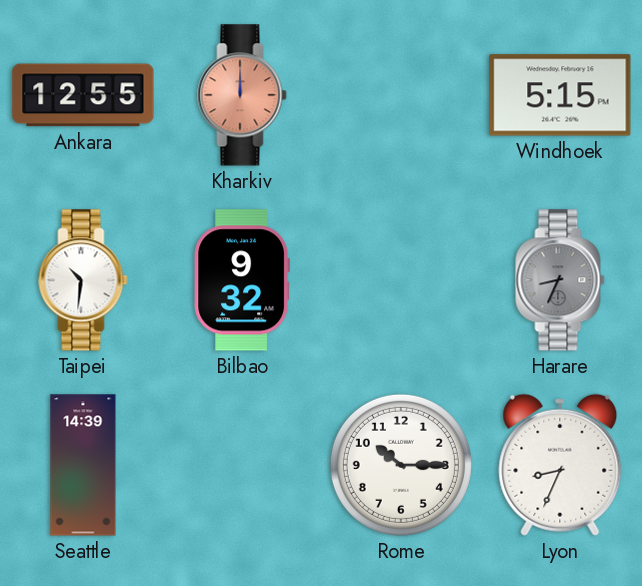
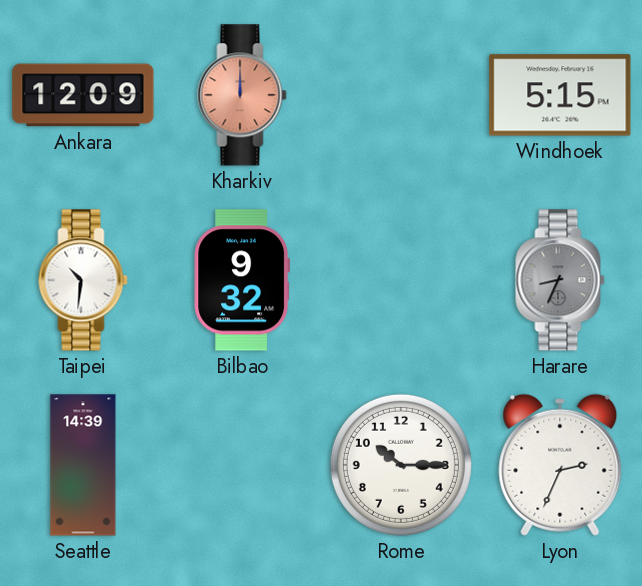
Ankara: 12:55 -> 12:09
Lyon: 8:34 -> 2:34
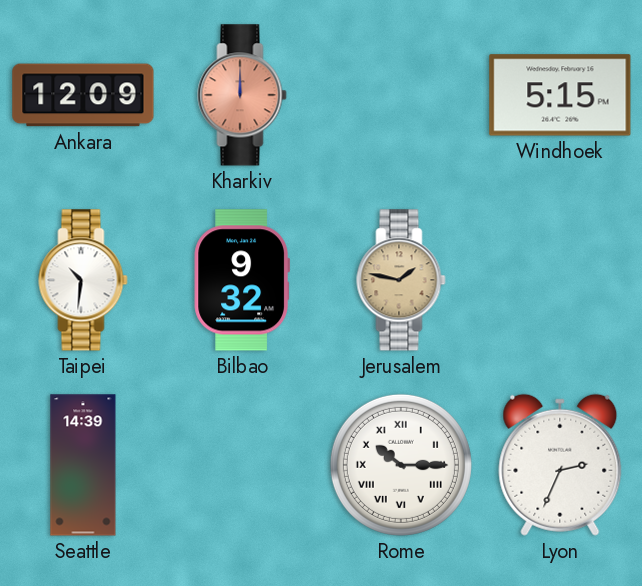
Jerusalem: none -> 1:47
Harare: 8:34 -> none
Rome numerals: Arabic -> Roman
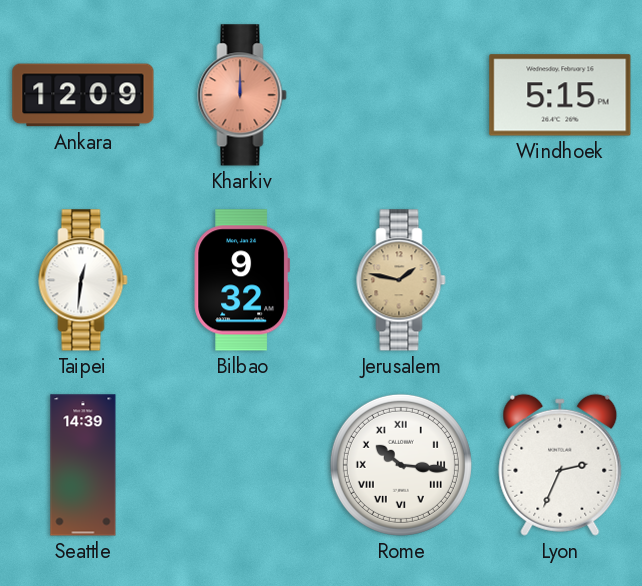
Taipei: 10:31 -> 12:31
Rome: 10:15 -> 10:16
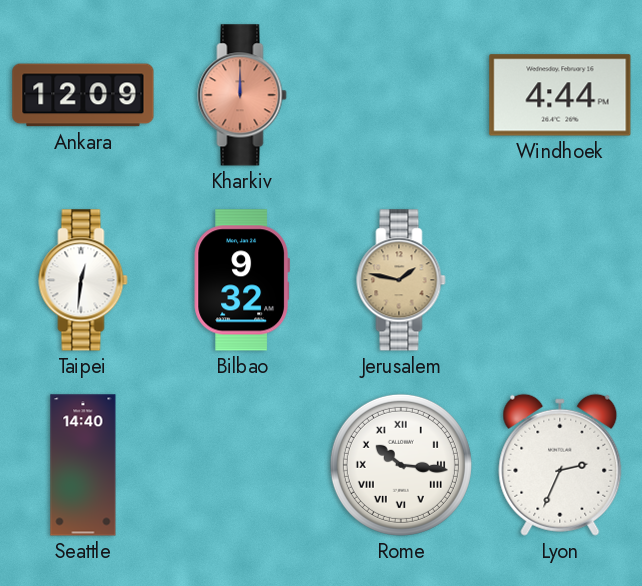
Windhoek: 5:15 -> 4:44
Seattle: 14:39 -> 14:40
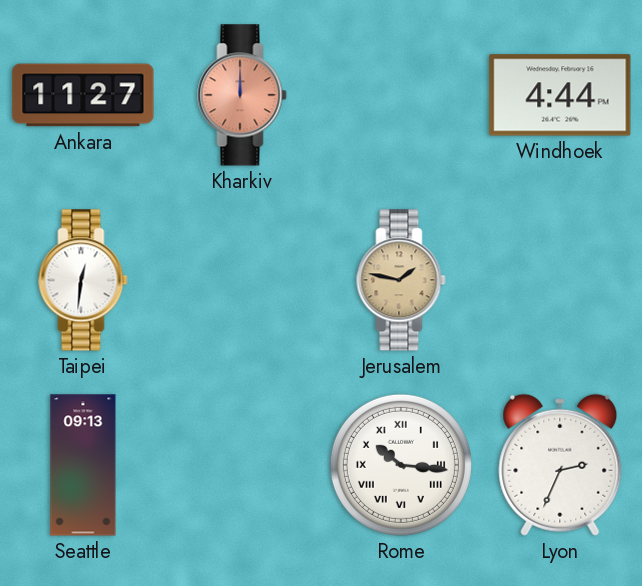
Ankara: 12:09 -> 11:27
Bilbao: 9:32 -> none
Seattle: 14:40 -> 09:13
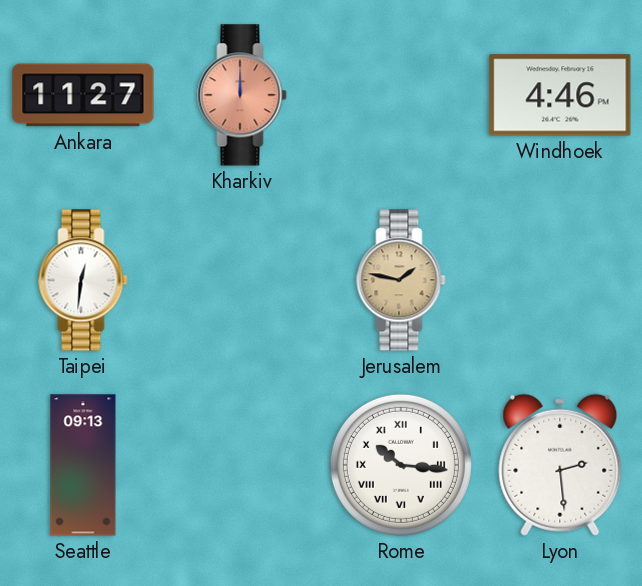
Windhoek: 4:44 -> 4:46
Lyon: 2:34 -> 2:29
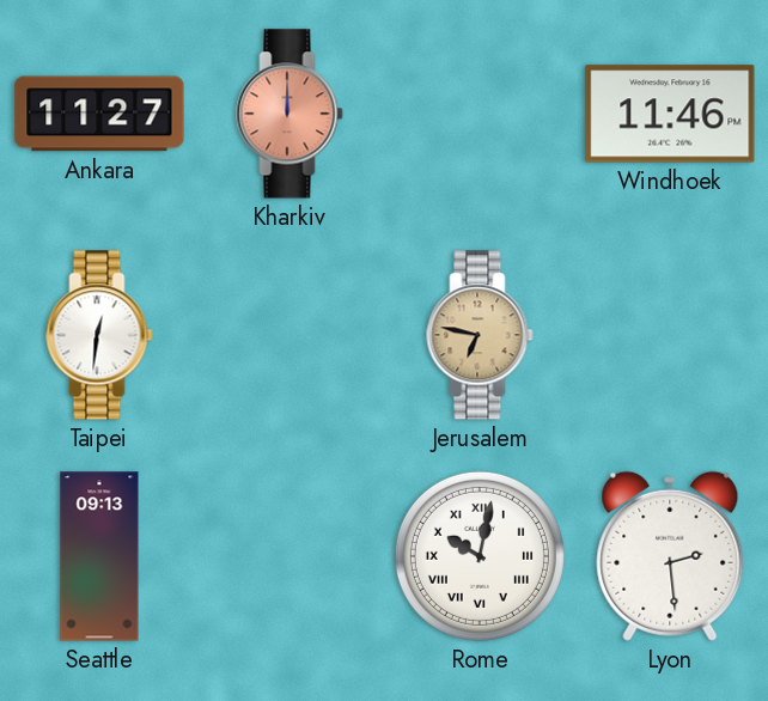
Windhoek: 4:46 -> 11:46
Jerusalem: 1:47 -> 6:47
Rome: 10:16 -> 10:02
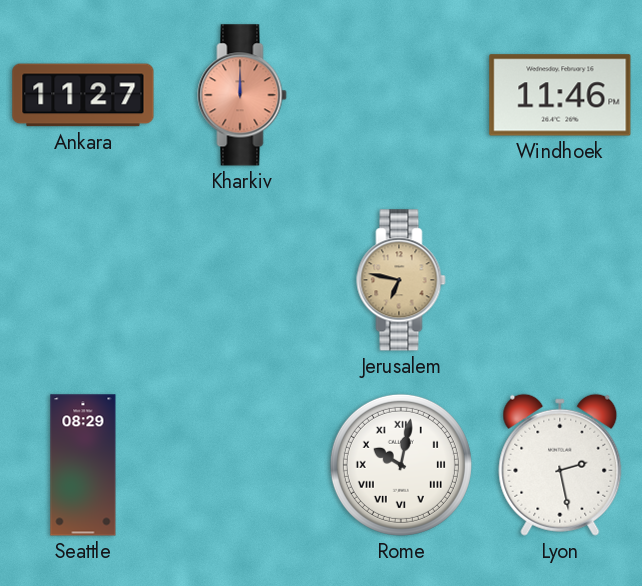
Taipei: 12:31 -> none
Seattle: 09:13 -> 08:29
Lyon: 2:29 -> 2:28
